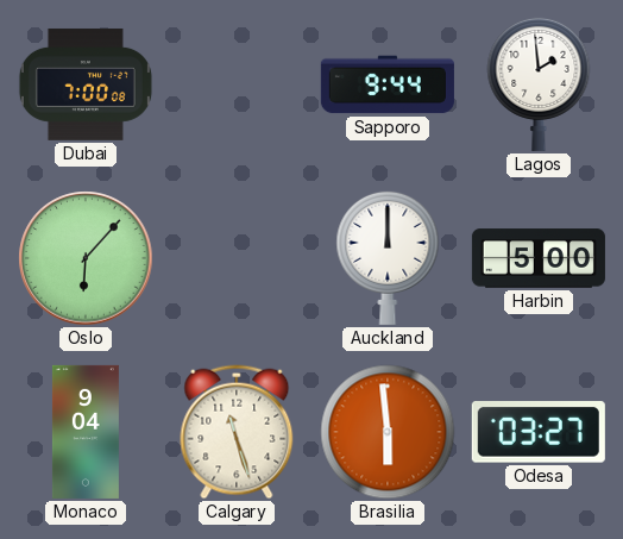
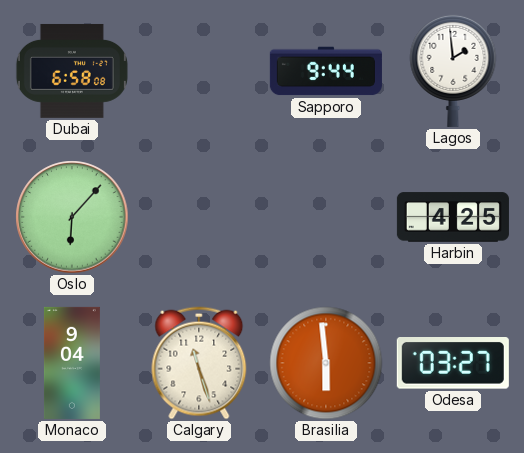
Dubai: 7:00 -> 6:58
Auckland: 12:00 -> none
Harbin: 5:00 -> 4:25
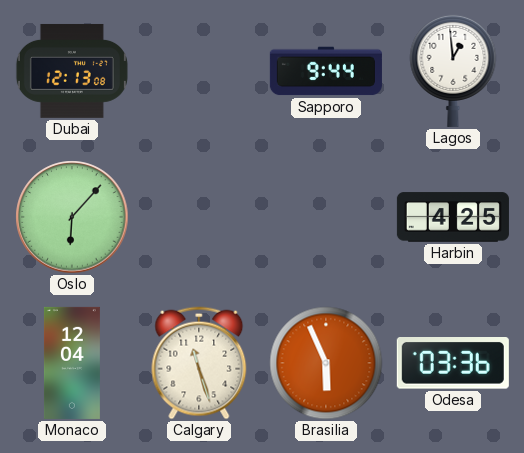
Dubai: 6:58 -> 12:13
Lagos: 1:59 -> 12:59
Monaco: 9:04 -> 12:04
Brasilia: 5:59 -> 5:56
Odesa: 03:27 -> 03:36
